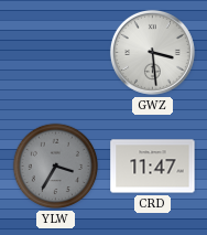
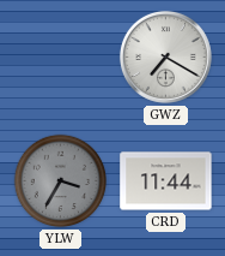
GWZ: 3:29 -> 7:20
CRD: 11:47 -> 11:44
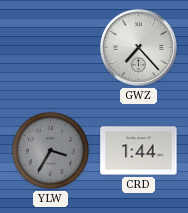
GWZ: 7:20 -> 7:23
CRD: 11:44 -> 1:44
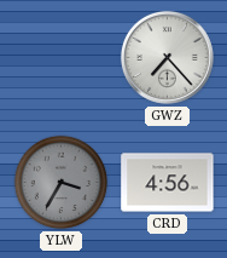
CRD: 1:44 -> 4:56
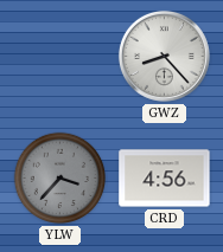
GWZ: 7:23 -> 8:23
YLW: 3:35 -> 3:37
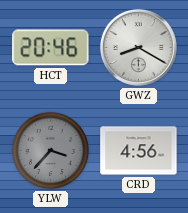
HCT: none -> 20:46
GWZ: 8:23 -> 8:20
